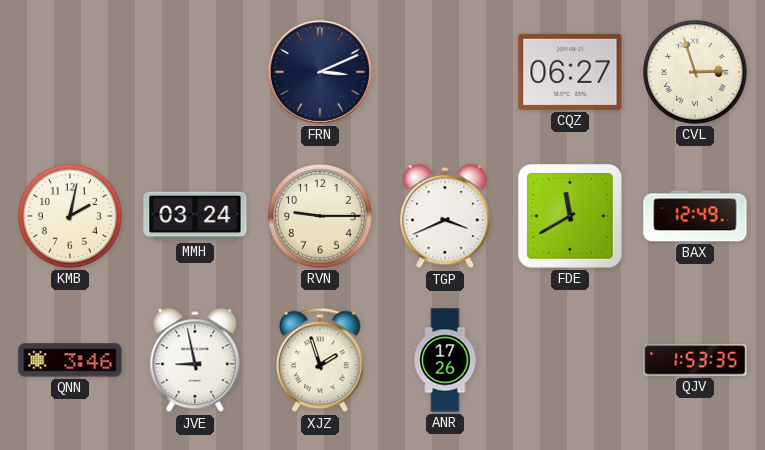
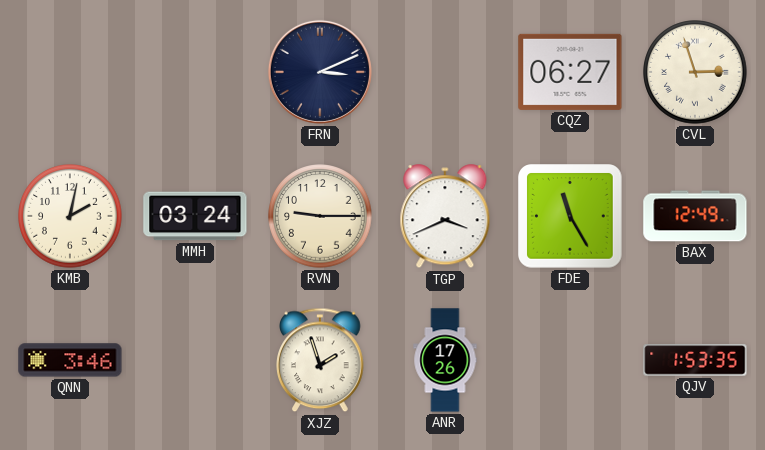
FDE: 11:40 -> 11:25
JVE: 8:58 -> none
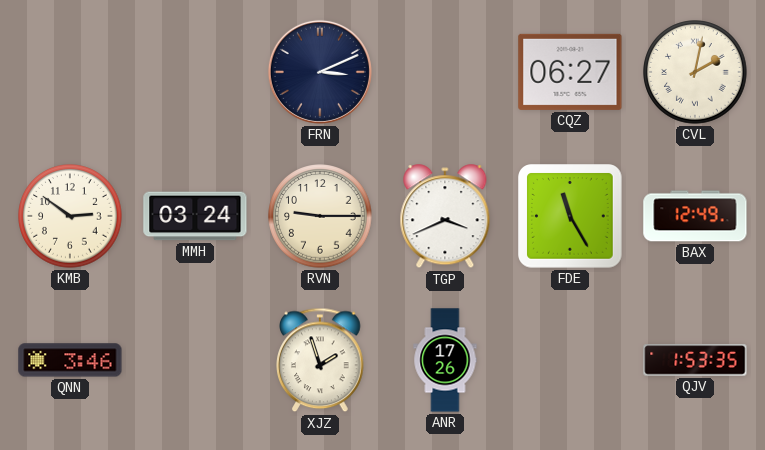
CVL: 2:57 -> 2:02
KMB: 2:02 -> 2:51
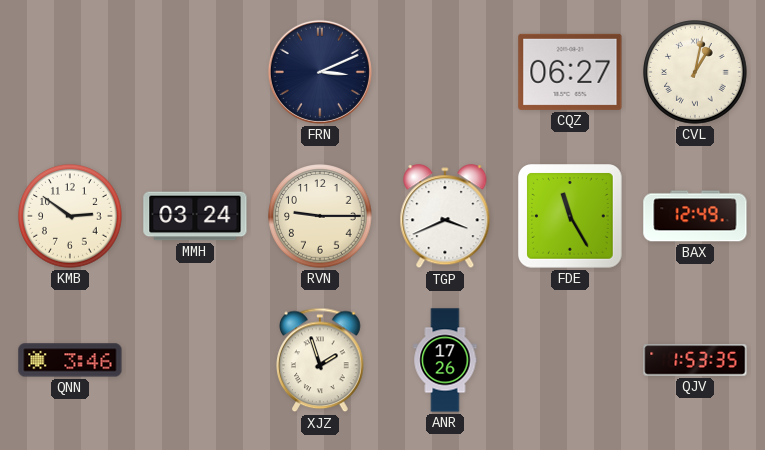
CVL: 2:02 -> 1:02
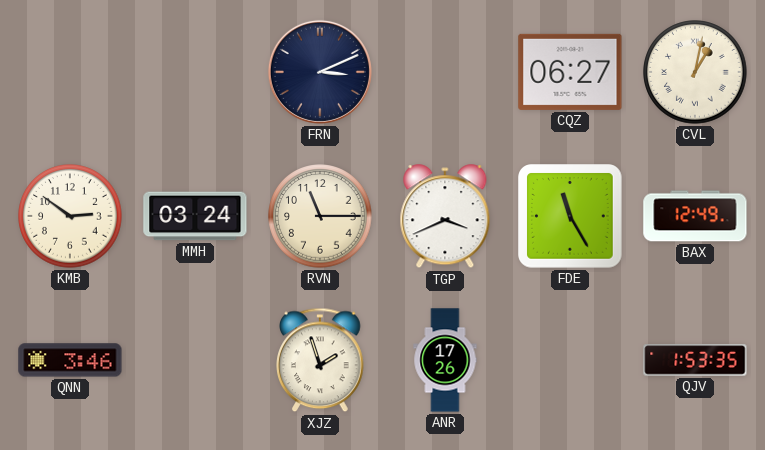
RVN: 9:15 -> 11:15
